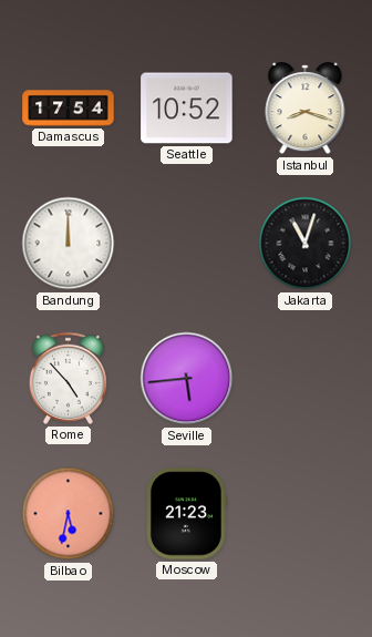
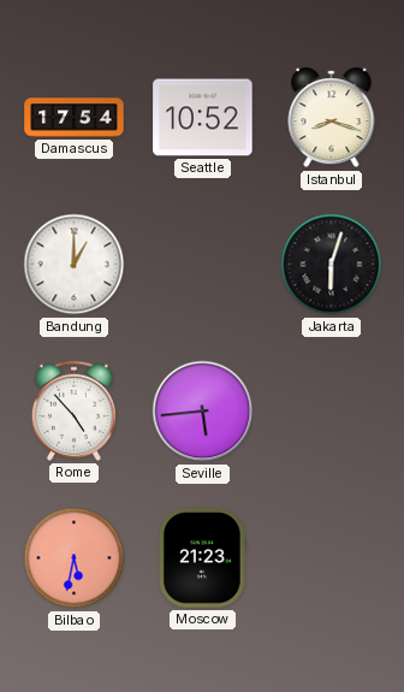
Bandung: 12:00 -> 1:00
Jakarta: 11:03 -> 6:03
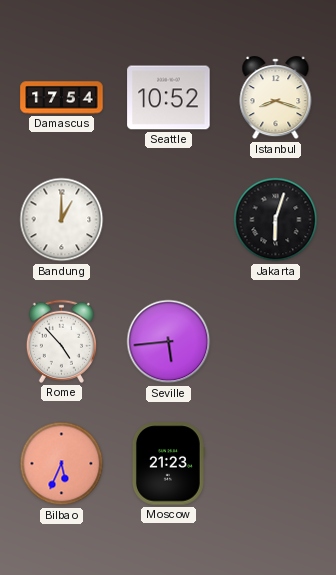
Bilbao: 5:32 -> 5:34
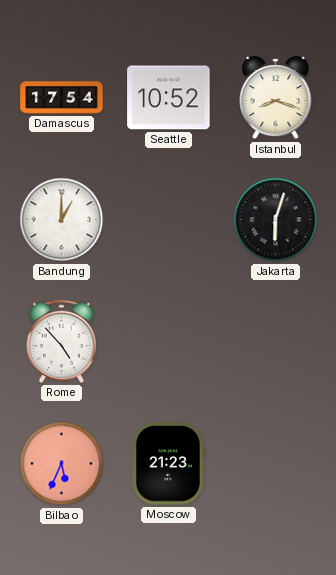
Seville: 5:44 -> none
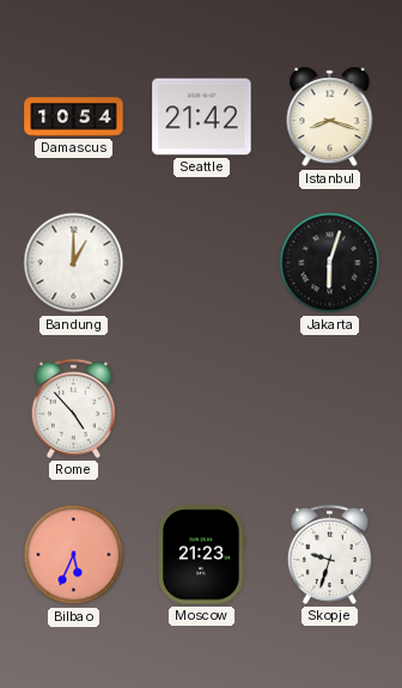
Damascus: 17:54 -> 10:54
Seattle: 10:52 -> 21:42
Skopje: none -> 9:33
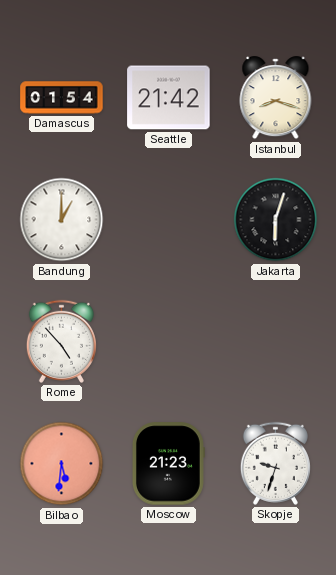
Damascus: 10:54 -> 01:54
Bilbao: 5:34 -> 5:31
